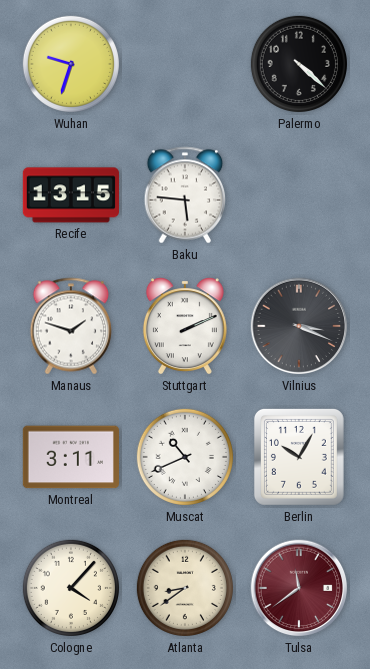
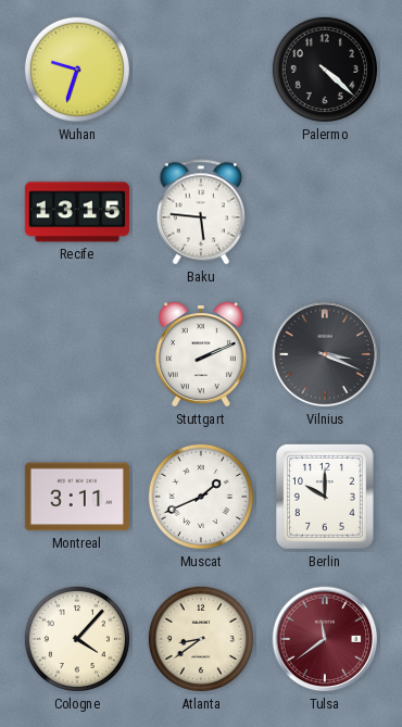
Manaus: 1:48 -> none
Muscat: 10:41 -> 1:41
Berlin: 10:05 -> 10:00
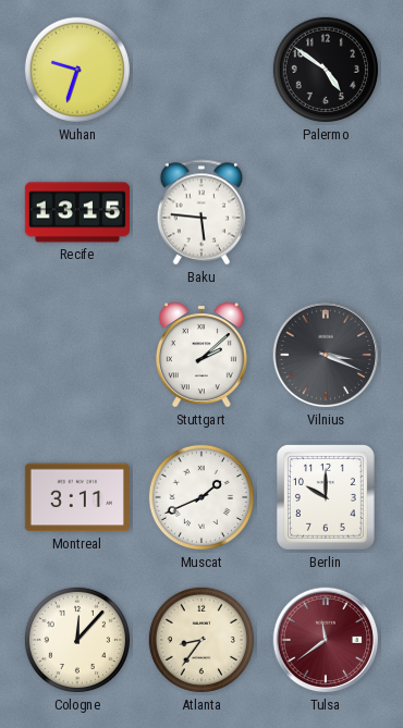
Palermo: 4:22 -> 4:51
Stuttgart: 2:11 -> 2:08
Cologne: 4:07 -> 12:07
Atlanta: 8:39 -> 8:36
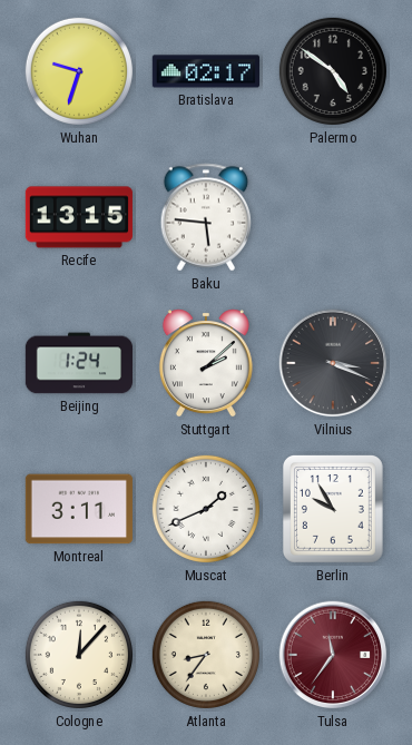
Bratislava: none -> 02:17
Beijing: none -> 1:24
Berlin: 10:00 -> 9:55
Tulsa: 11:39 -> 11:36
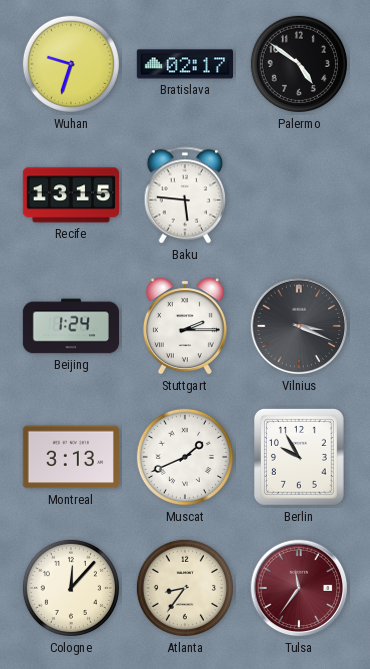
Stuttgart: 2:08 -> 2:15
Montreal: 3:11 -> 3:13
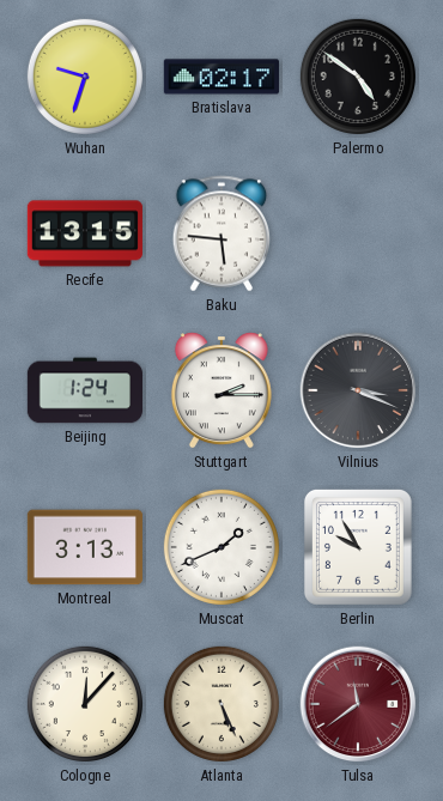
Atlanta: 8:36 -> 5:26
Tulsa: 11:36 -> 11:39
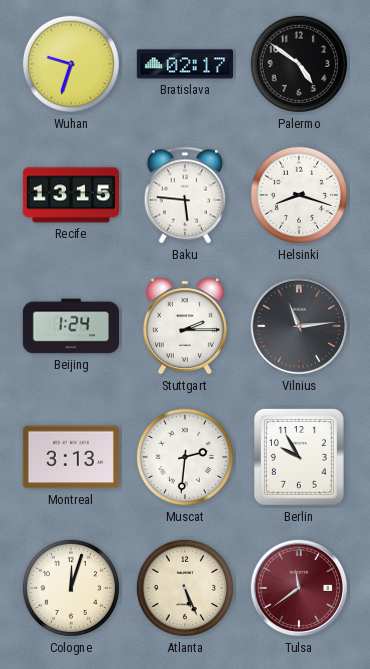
Helsinki: none -> 8:18
Vilnius: 3:19 -> 11:14
Muscat: 1:41 -> 2:31
Cologne: 12:07 -> 12:03
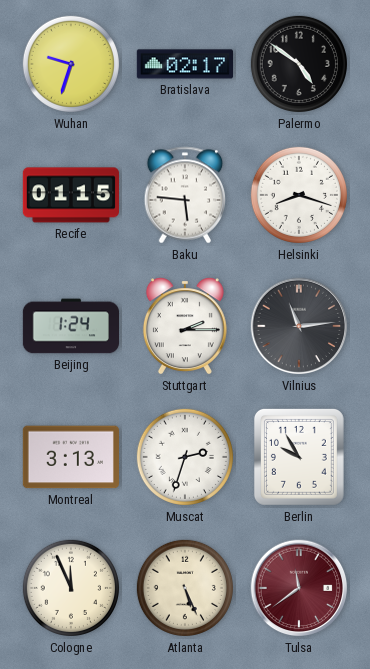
Recife: 13:15 -> 01:15
Muscat: 2:31 -> 2:33
Cologne: 12:03 -> 11:56
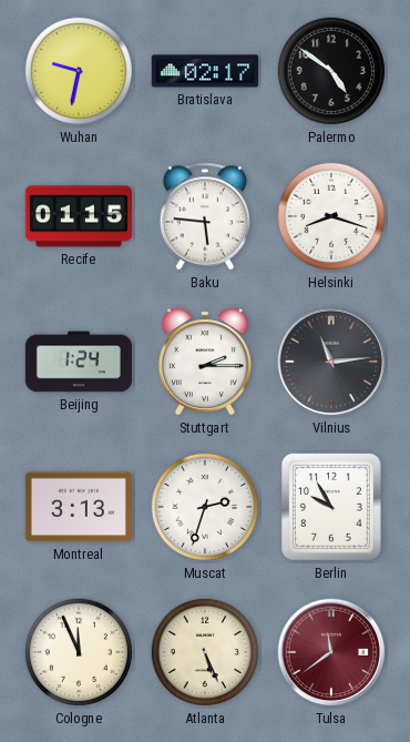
Wuhan: 9:33 -> 9:32
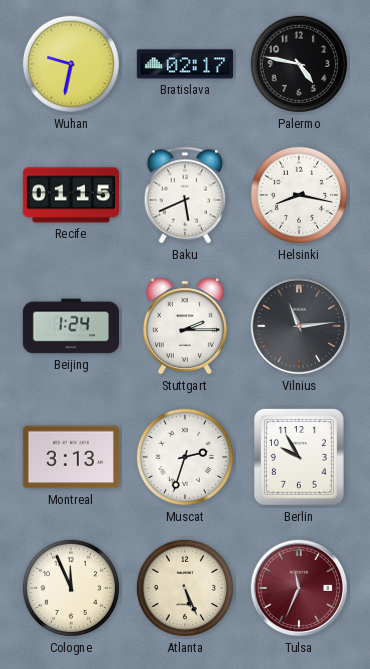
Palermo: 4:51 -> 4:47
Baku: 5:46 -> 5:41
Helsinki: 8:18 -> 8:17
Tulsa: 11:39 -> 11:34
